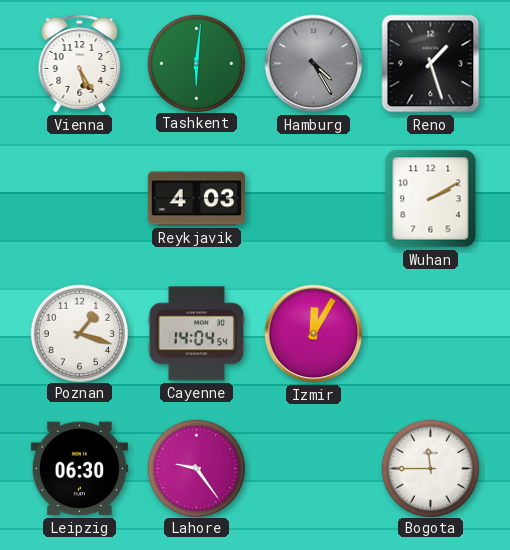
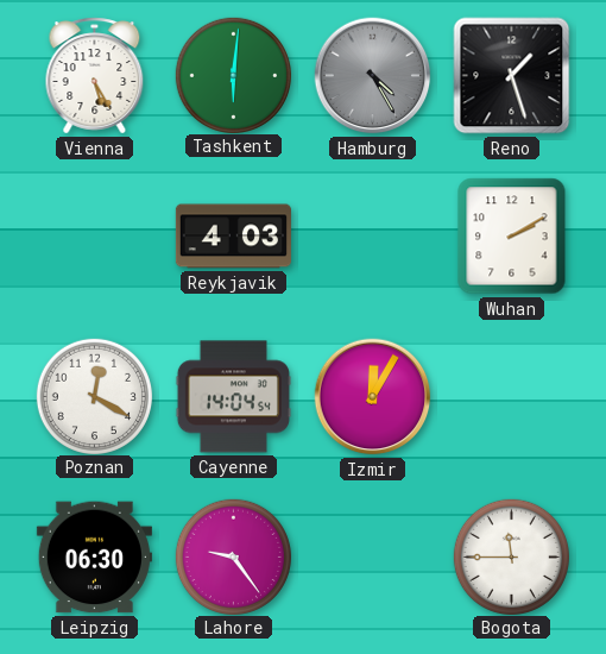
Poznan: 1:18 -> 12:20
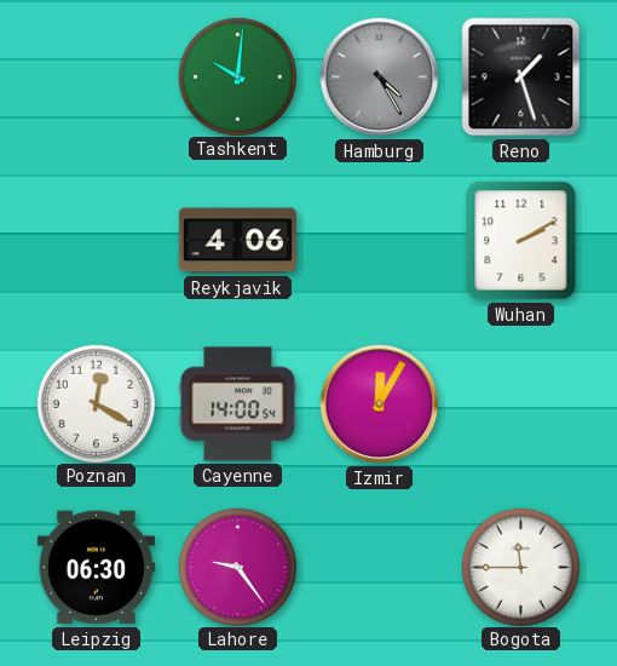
Vienna: 5:25 -> none
Tashkent: 6:01 -> 10:01
Reykjavik: 4:03 -> 4:06
Cayenne: 14:04 -> 14:00
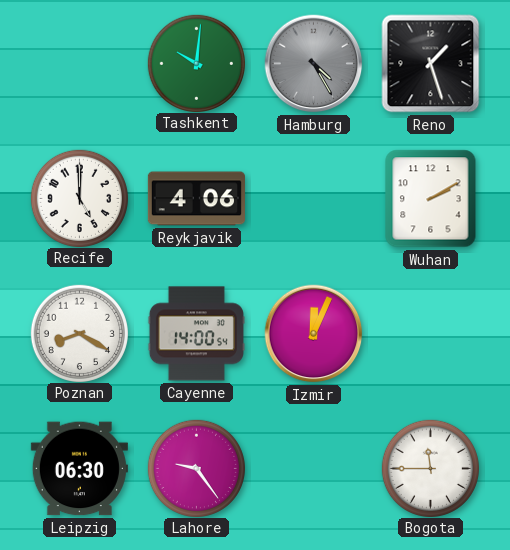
Recife: none -> 5:00
Poznan: 12:20 -> 8:20
Izmir: 12:05 -> 12:04
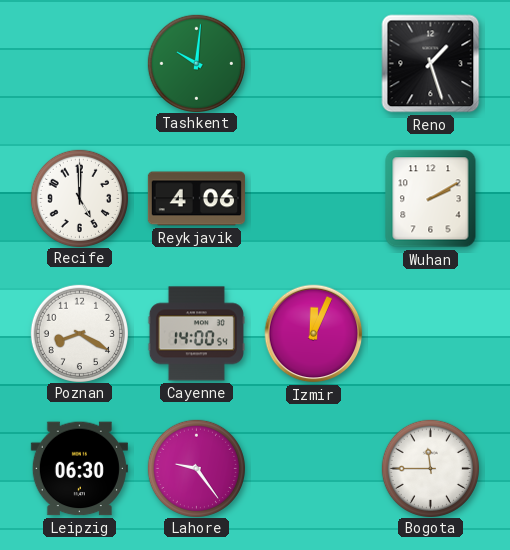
Hamburg: 4:25 -> none
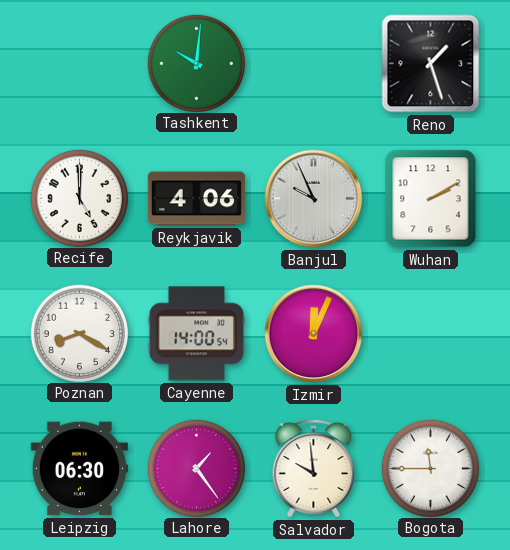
Banjul: none -> 9:56
Lahore: 9:24 -> 1:24
Salvador: none -> 9:59
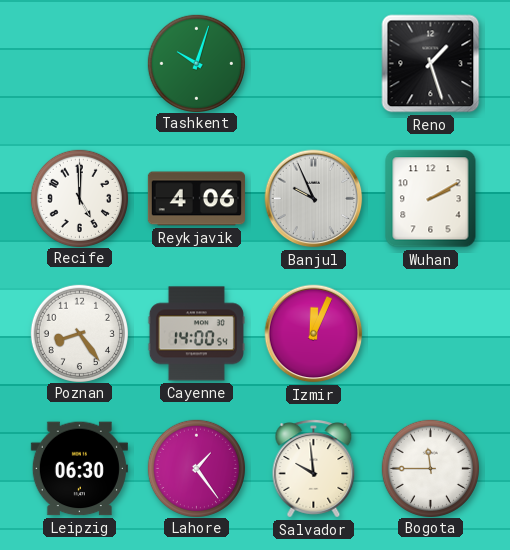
Tashkent: 10:01 -> 10:03
Poznan: 8:20 -> 8:24
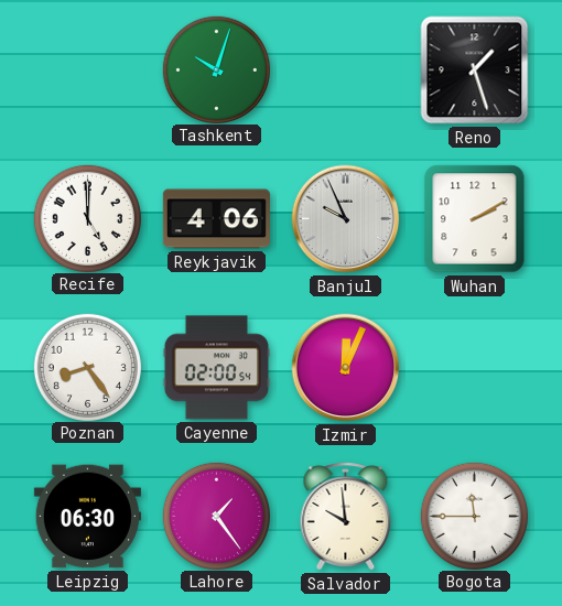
Cayenne: 14:00 -> 02:00
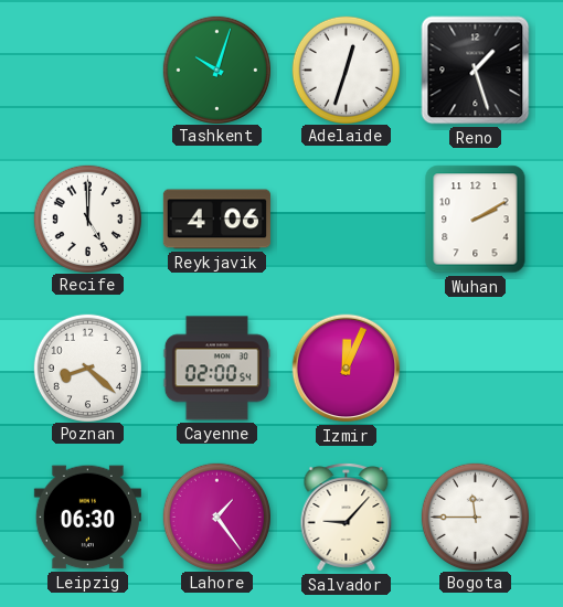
Adelaide: none -> 12:33
Banjul: 9:56 -> none
Poznan: 8:24 -> 8:22
Salvador: 9:59 -> 9:07
